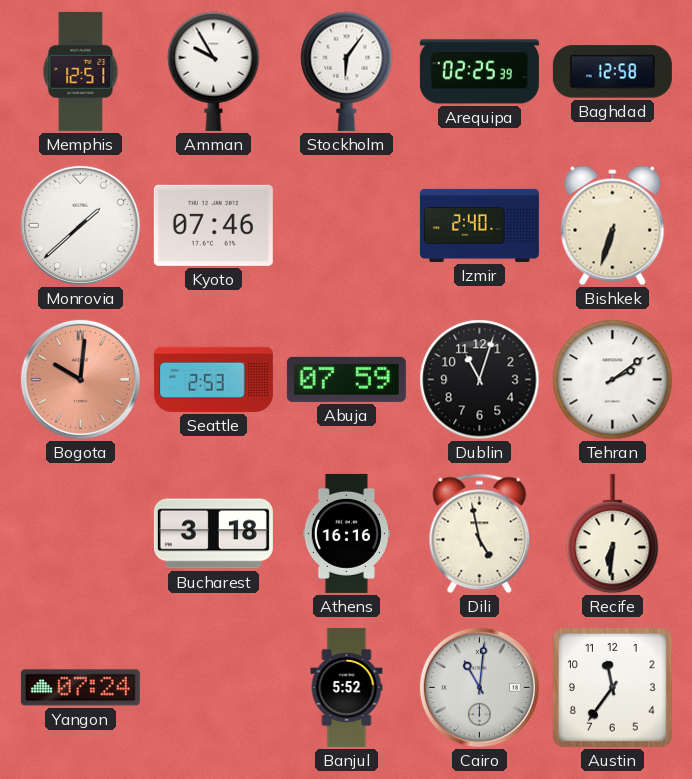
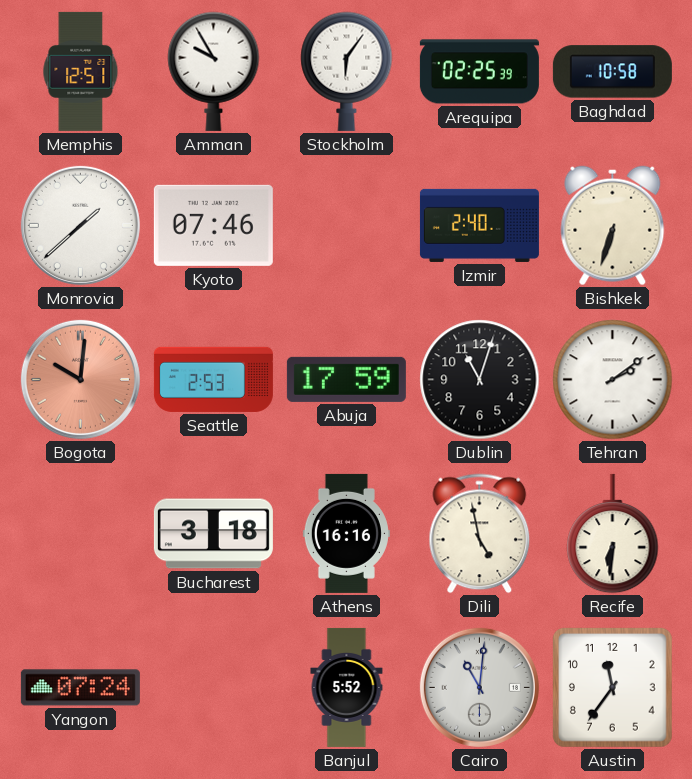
Baghdad: 12:58 -> 10:58
Abuja: 07:59 -> 17:59
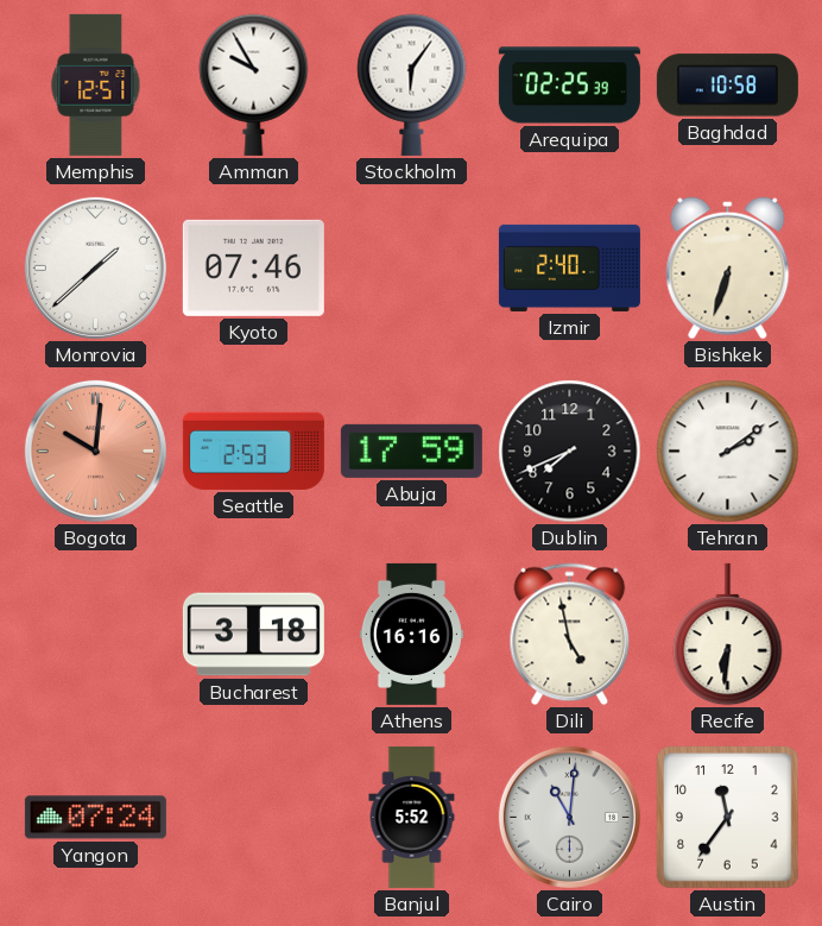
Dublin: 11:03 -> 7:41
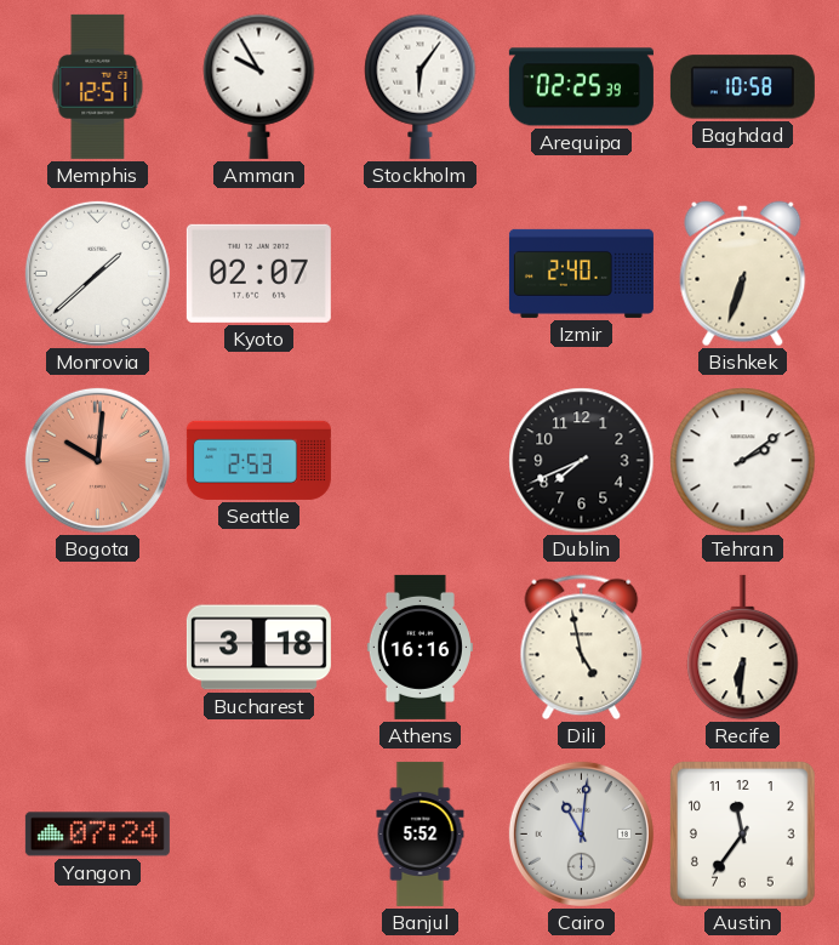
Kyoto: 07:46 -> 02:07
Abuja: 17:59 -> none
